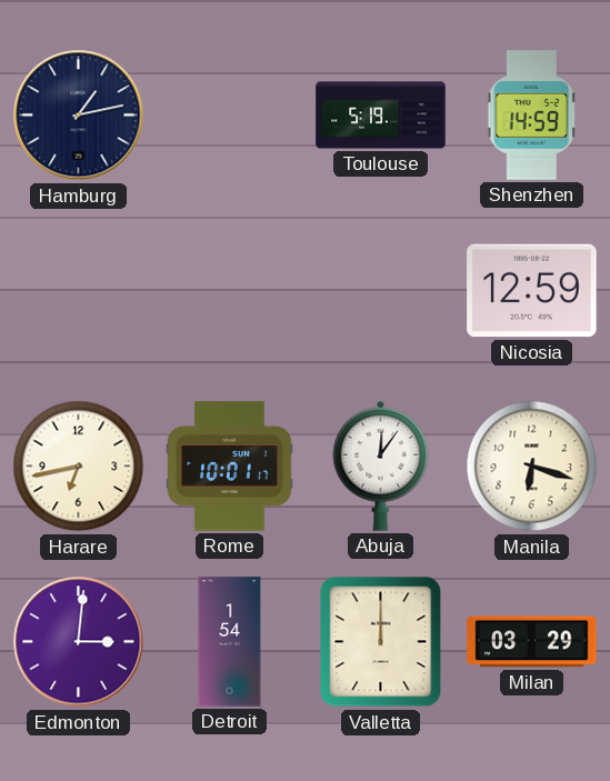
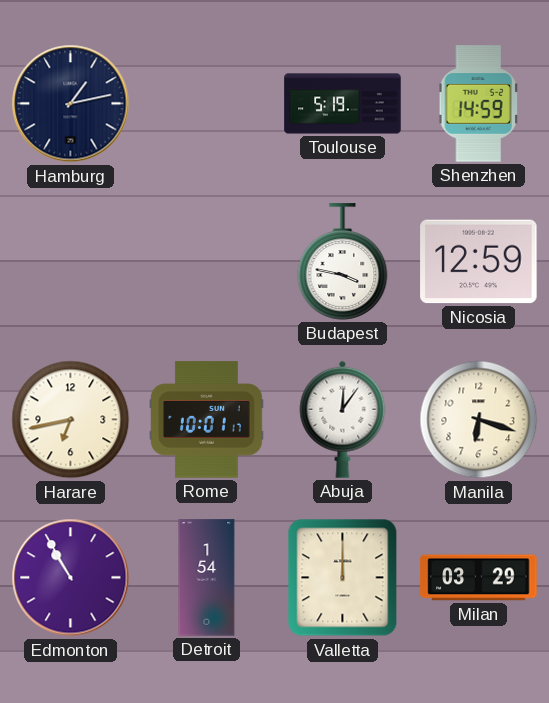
Budapest: none -> 3:47
Edmonton: 3:01 -> 10:55
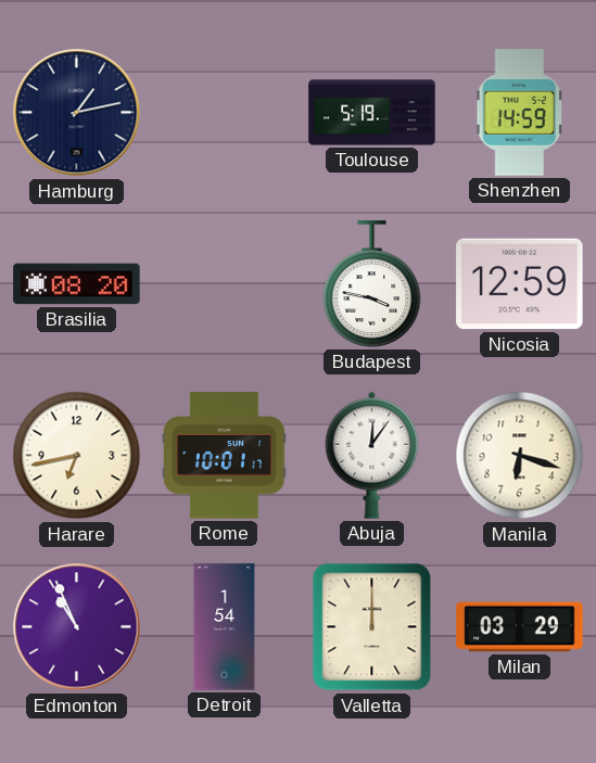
Brasilia: none -> 08:20
Edmonton: 10:55 -> 10:56
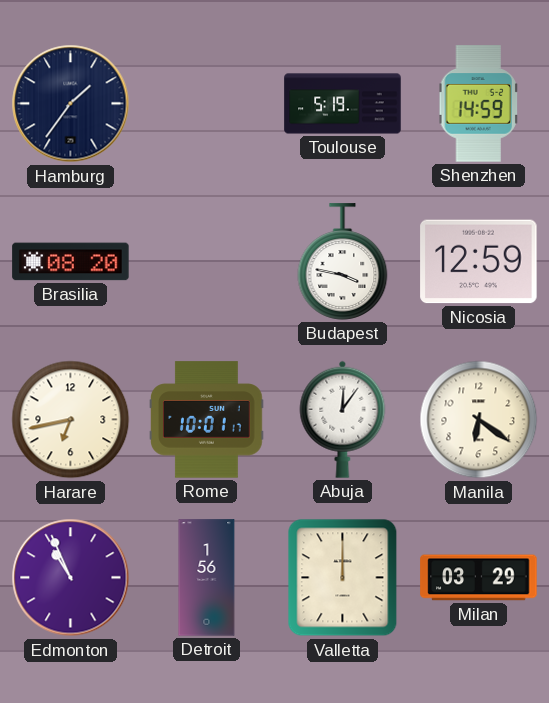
Hamburg: 1:13 -> 1:36
Manila: 6:18 -> 6:21
Detroit: 1:54 -> 1:56
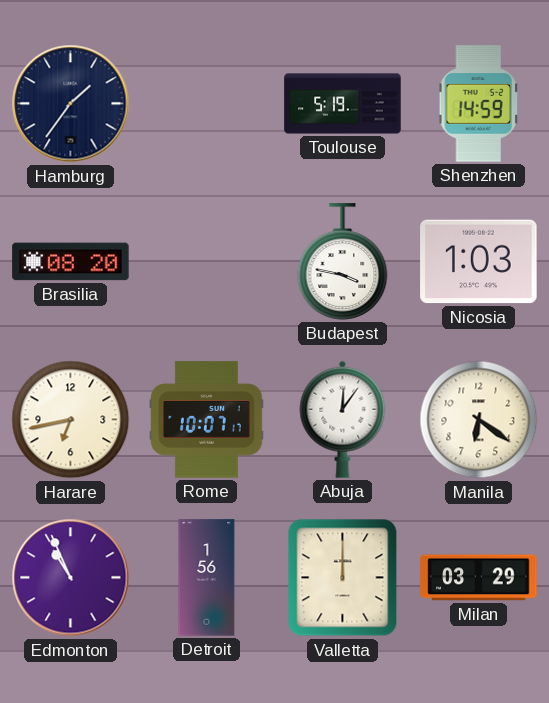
Nicosia: 12:59 -> 1:03
Rome: 10:01 -> 10:07
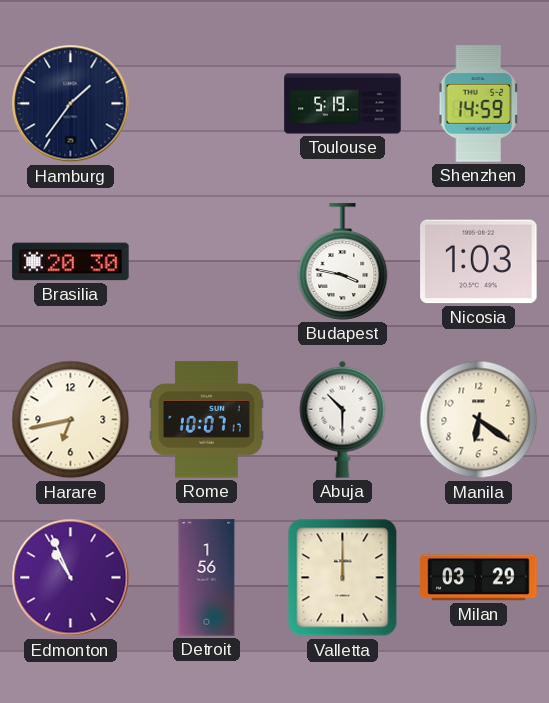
Brasilia: 08:20 -> 20:30
Abuja: 12:06 -> 10:30
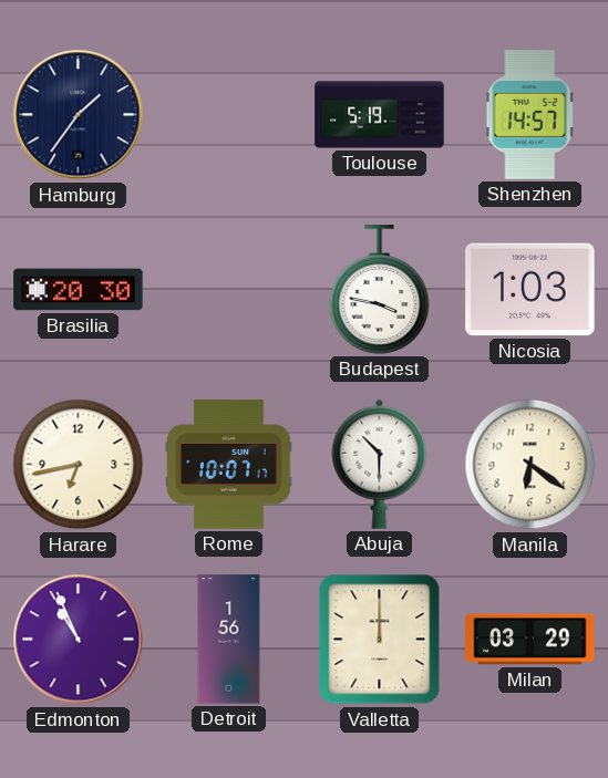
Shenzhen: 14:59 -> 14:57
